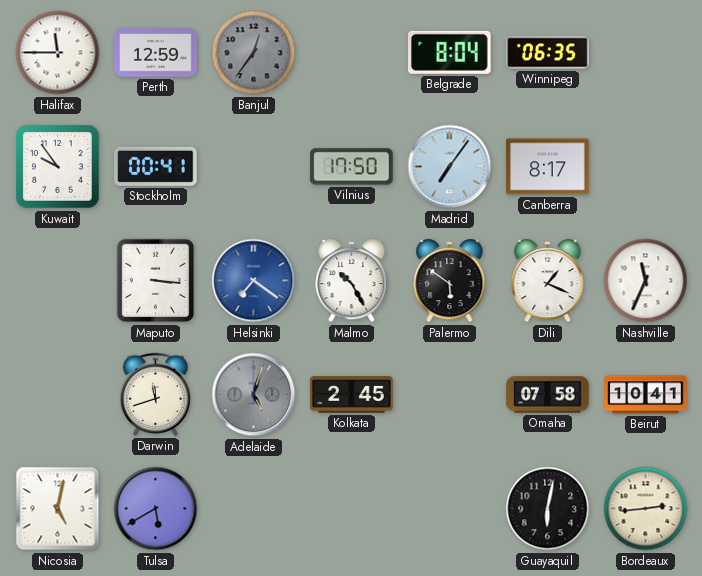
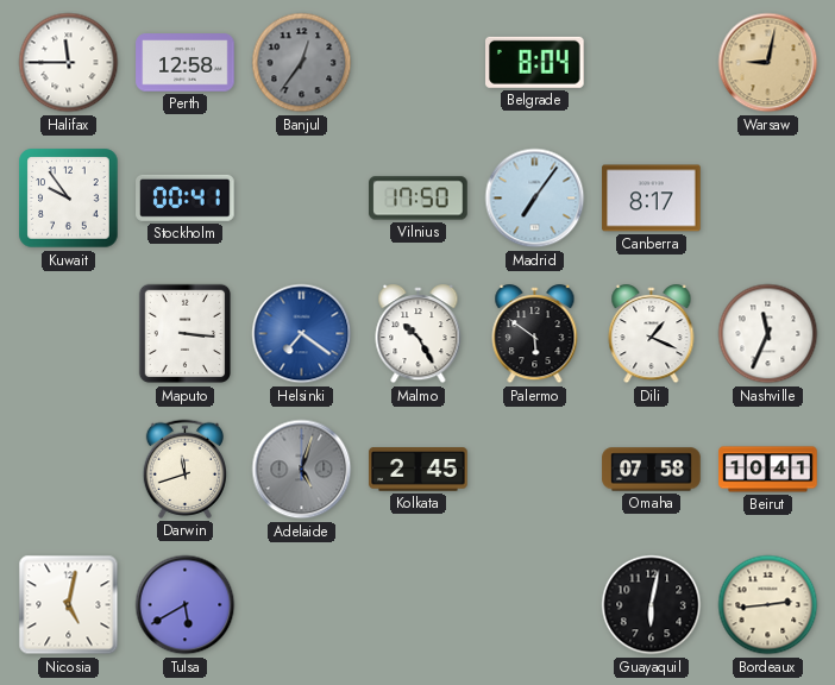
Perth: 12:59 -> 12:58
Winnipeg: 06:35 -> none
Warsaw: none -> 9:02
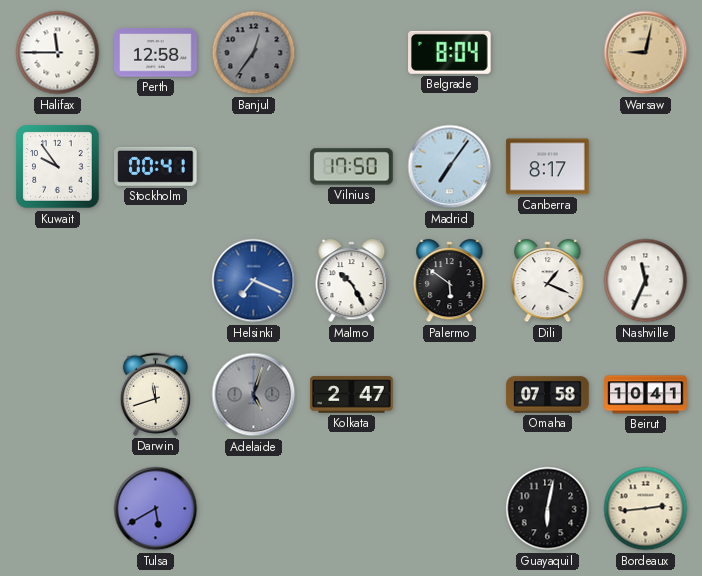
Maputo: 3:16 -> none
Helsinki: 7:21 -> 7:19
Kolkata: 2:45 -> 2:47
Nicosia: 5:02 -> none
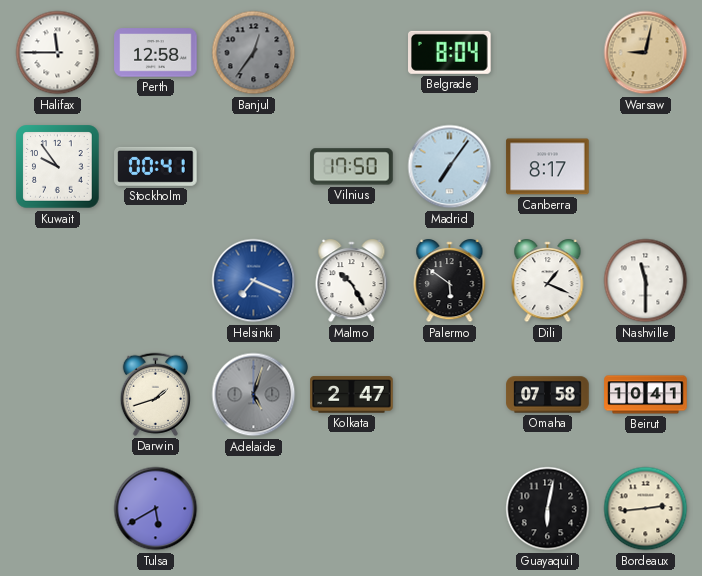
Nashville: 11:34 -> 11:30
Darwin: 11:42 -> 1:42
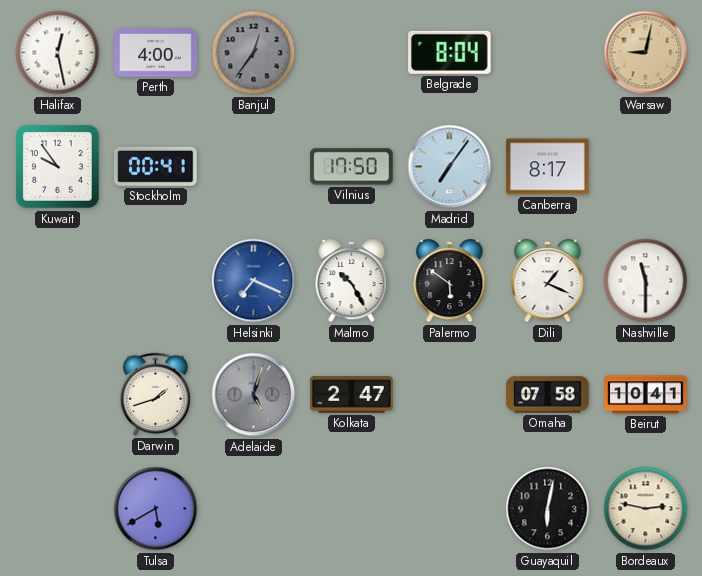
Halifax: 11:45 -> 12:28
Perth: 12:58 -> 4:00
Bordeaux: 2:44 -> 2:47
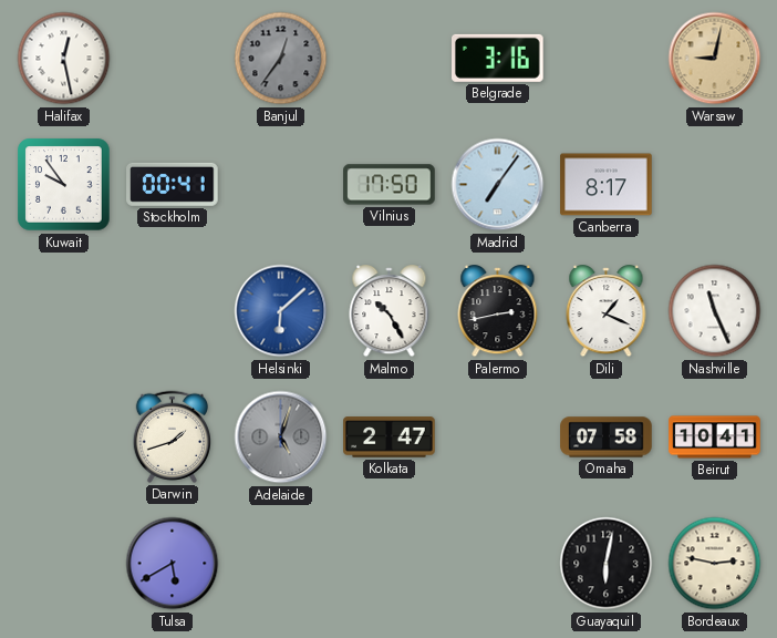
Perth: 4:00 -> none
Belgrade: 8:04 -> 3:16
Helsinki: 7:19 -> 6:08
Palermo: 5:51 -> 2:43
Nashville: 11:30 -> 11:26
